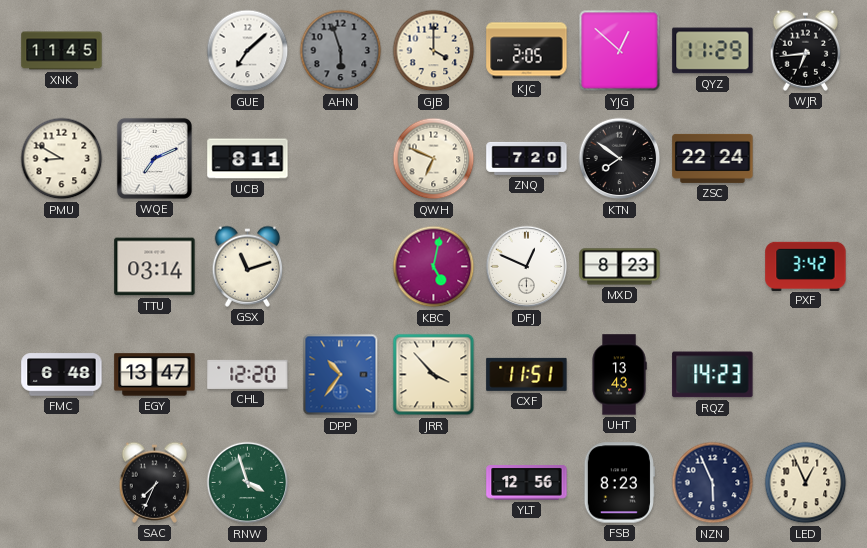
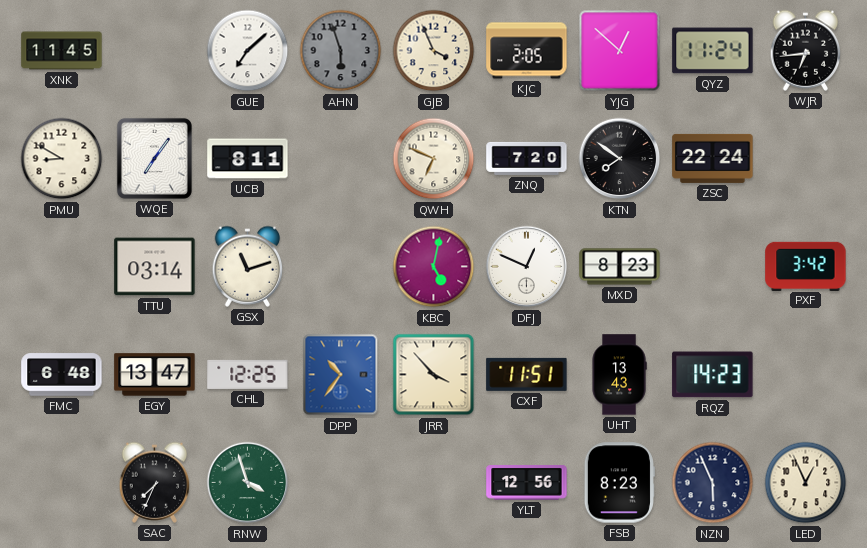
GJB: 4:00 -> 3:56
QYZ: 11:29 -> 11:24
WQE: 7:11 -> 7:06
CHL: 12:20 -> 12:25
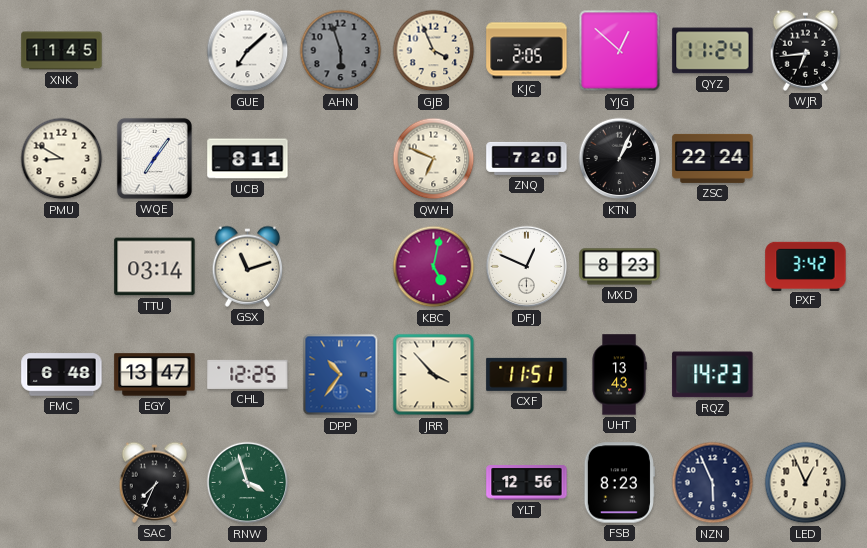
KTN: 7:51 -> 1:04
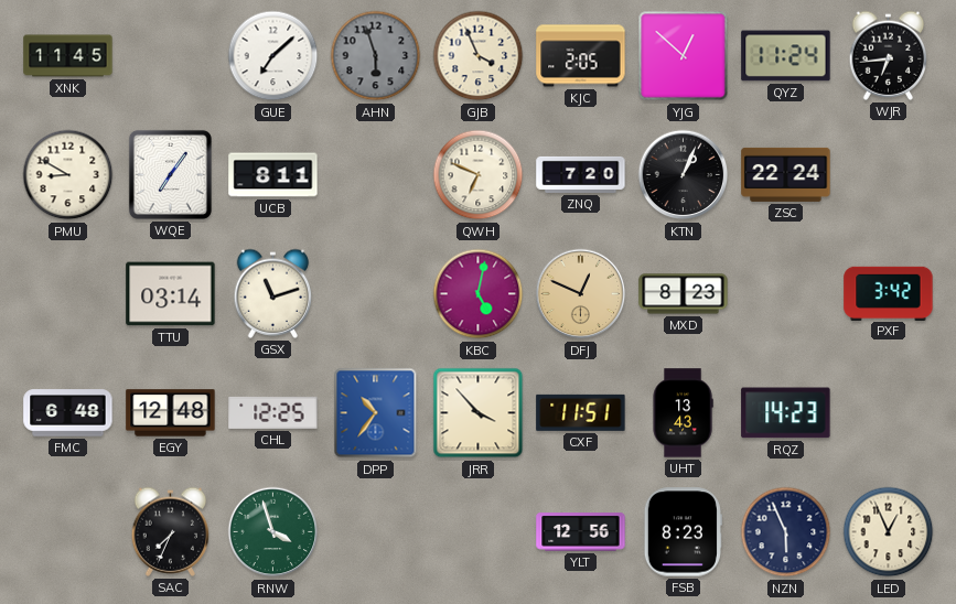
DFJ dial: white -> champagne
EGY: 13:47 -> 12:48
